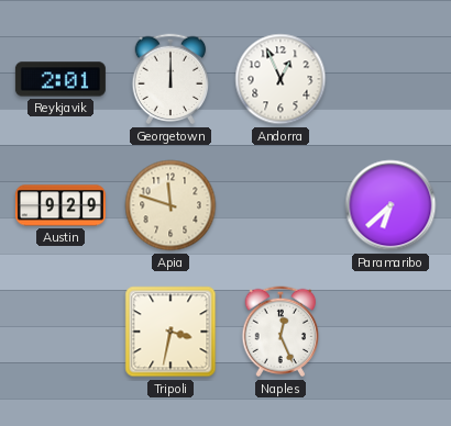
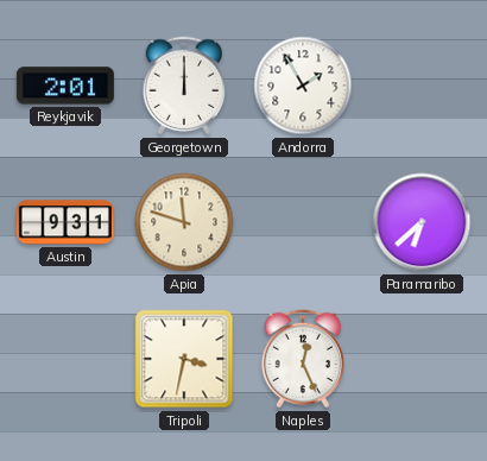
Andorra: 12:56 -> 1:55
Austin: 9:29 -> 9:31
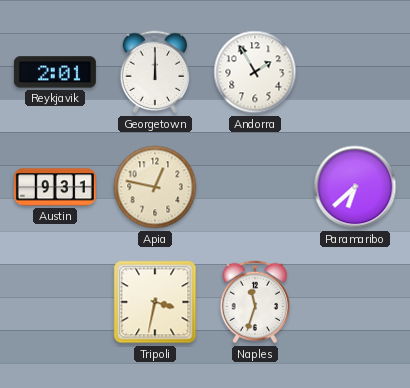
Apia: 11:48 -> 12:47
Naples: 12:26 -> 11:33
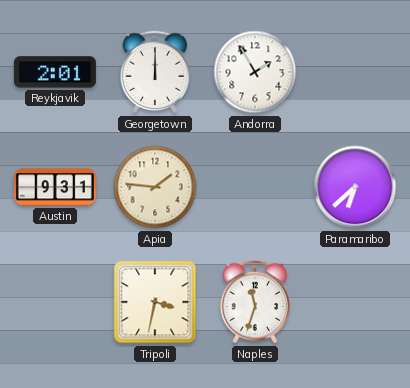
Apia: 12:47 -> 1:46
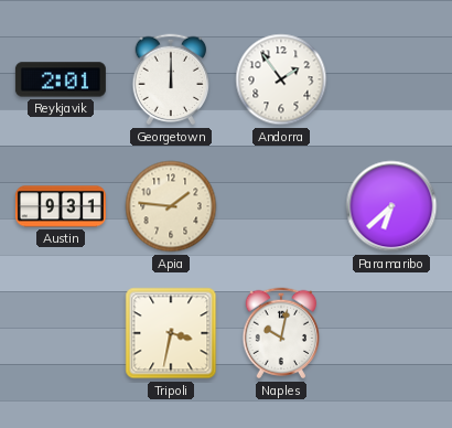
Andorra: 1:55 -> 1:54
Naples: 11:33 -> 10:02
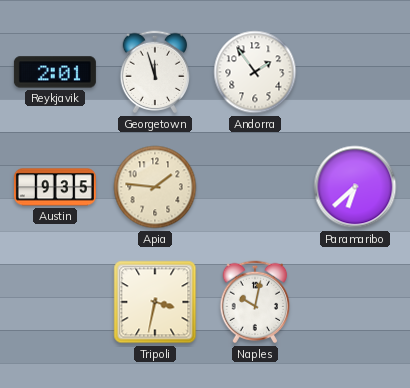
Georgetown: 12:00 -> 11:57
Austin: 9:31 -> 9:35
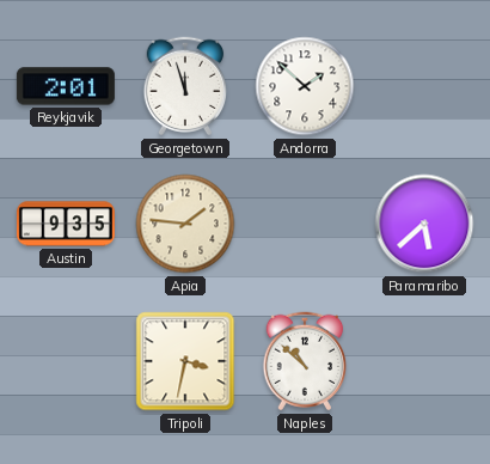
Andorra: 1:54 -> 1:52
Paramaribo: 6:38 -> 5:38
Naples: 10:02 -> 10:52
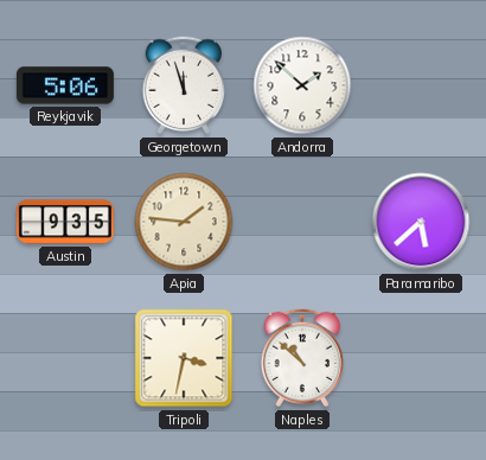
Reykjavik: 2:01 -> 5:06
